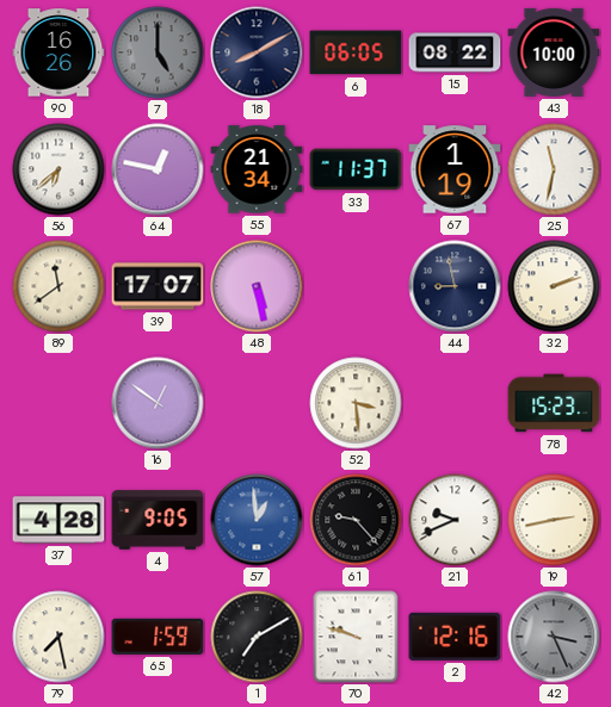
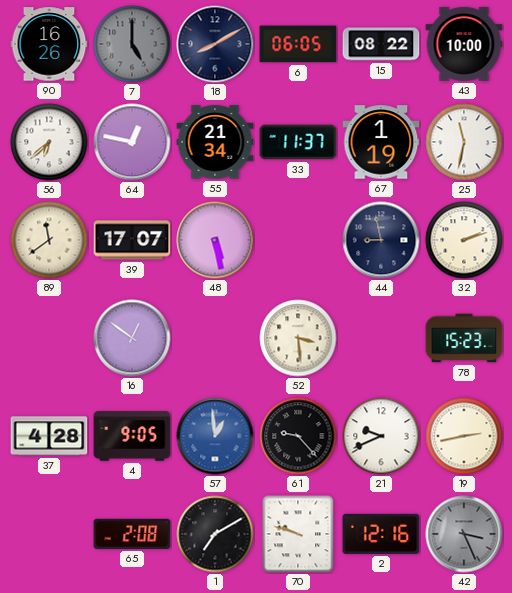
79: 7:28 -> none
65: 1:59 -> 2:08
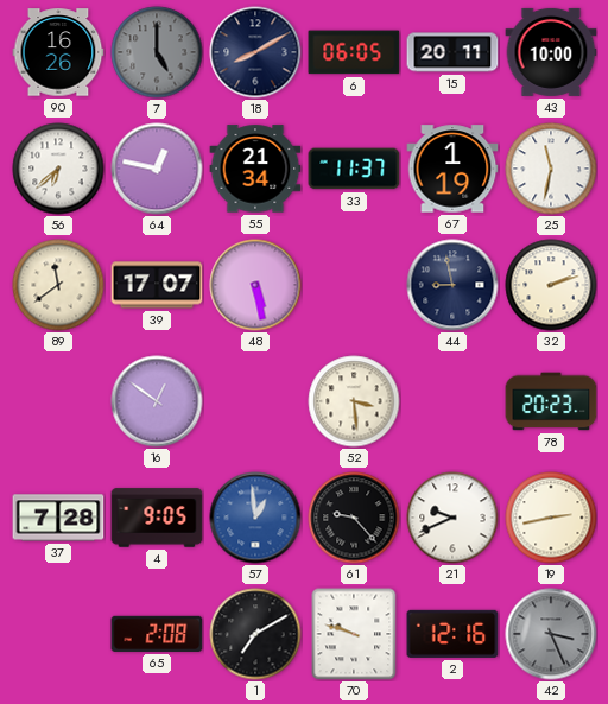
15: 08:22 -> 20:11
78: 15:23 -> 20:23
37: 4:28 -> 7:28
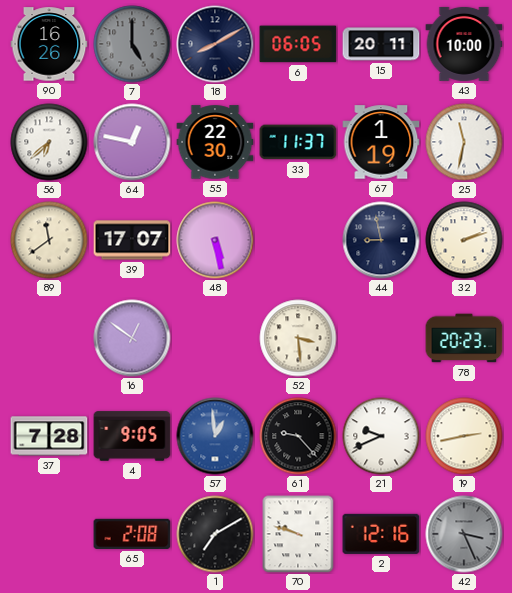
55: 21:34 -> 22:30
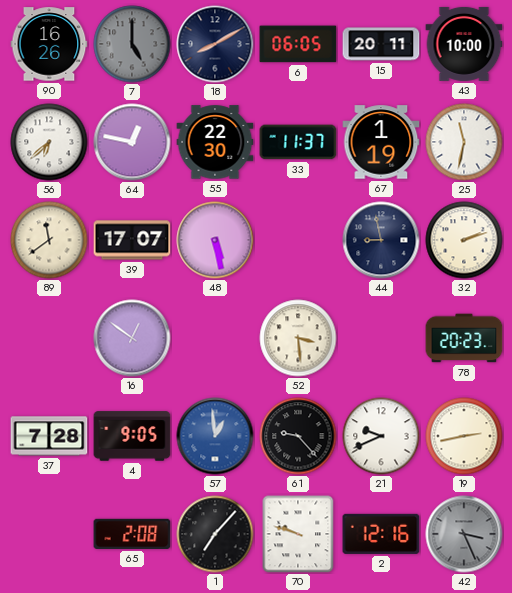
1: 7:10 -> 7:07
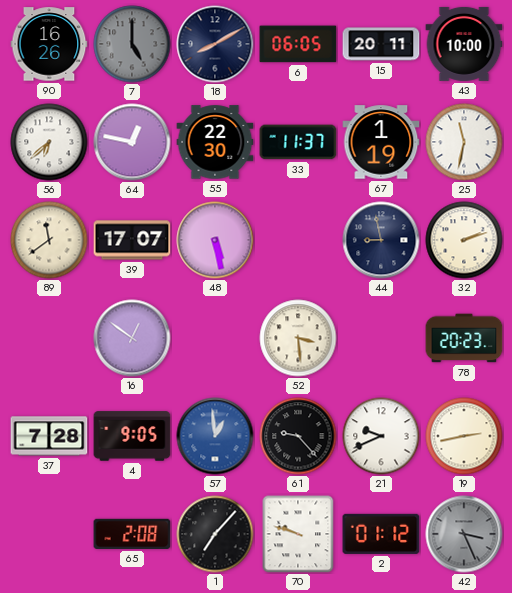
2: 12:16 -> 01:12
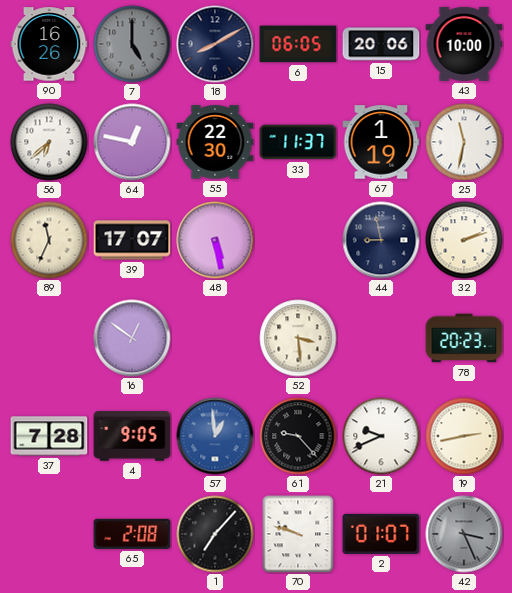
15: 20:11 -> 20:06
89: 11:39 -> 11:34
2: 01:12 -> 01:07
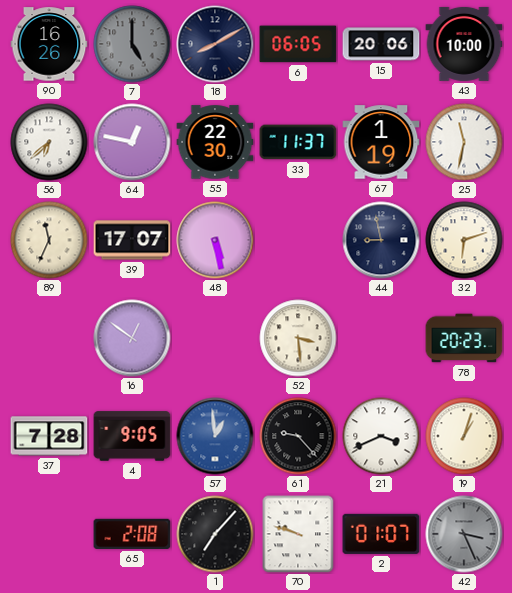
32: 2:12 -> 6:12
21: 9:41 -> 3:41
19: 2:43 -> 1:03
